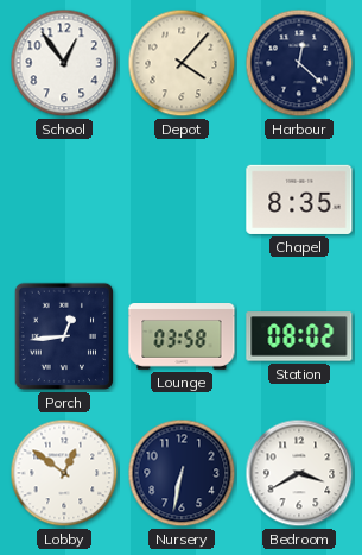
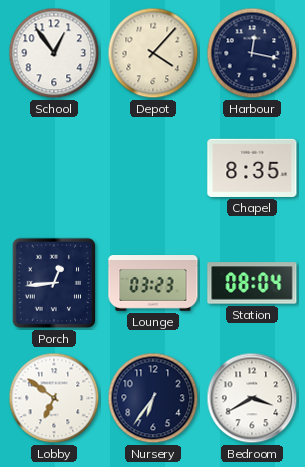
Harbour: 12:22 -> 12:17
Lounge: 03:58 -> 03:23
Station: 08:02 -> 08:04
Lobby: 12:51 -> 6:51
Nursery: 6:32 -> 6:36
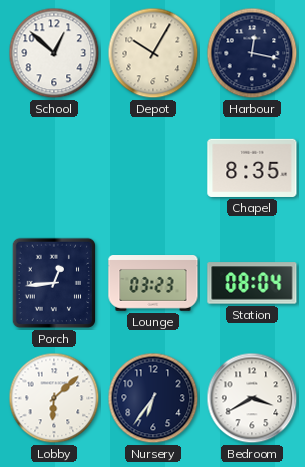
School: 12:54 -> 12:52
Depot: 4:07 -> 10:05
Lobby: 6:51 -> 6:08
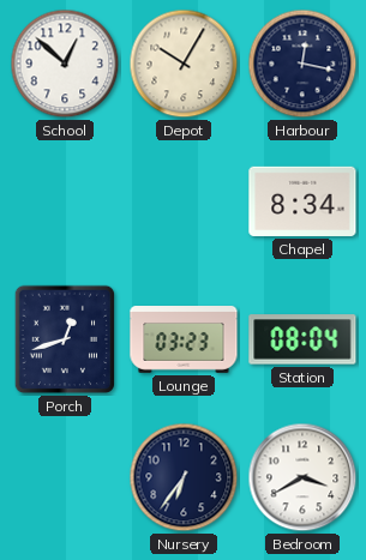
Chapel: 8:35 -> 8:34
Porch: 12:44 -> 12:42
Lobby: 6:08 -> none
